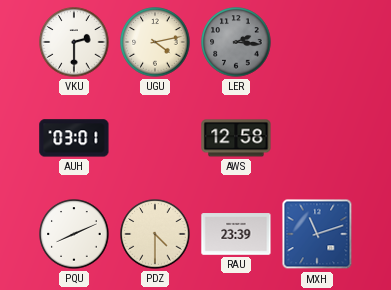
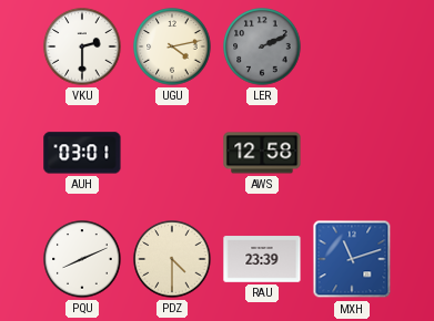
LER: 2:16 -> 2:11
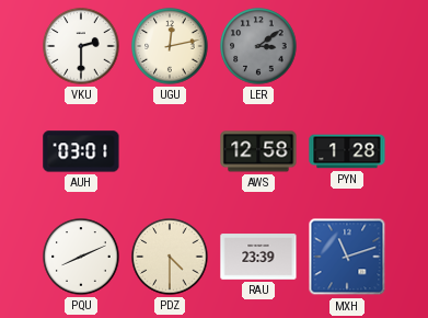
UGU: 4:13 -> 12:13
LER: 2:11 -> 3:09
PYN: none -> 1:28
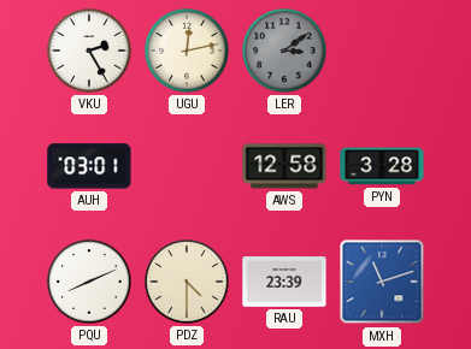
VKU: 2:30 -> 2:25
PYN: 1:28 -> 3:28
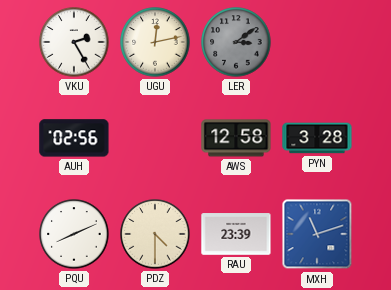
AUH: 03:01 -> 02:56
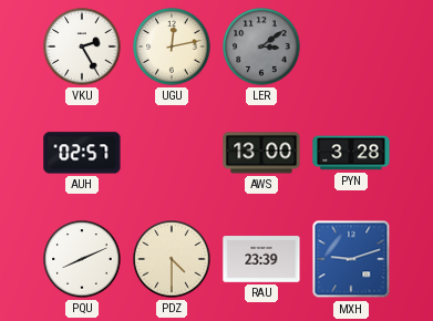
AUH: 02:56 -> 02:57
AWS: 12:58 -> 13:00
MXH: 11:12 -> 9:12
